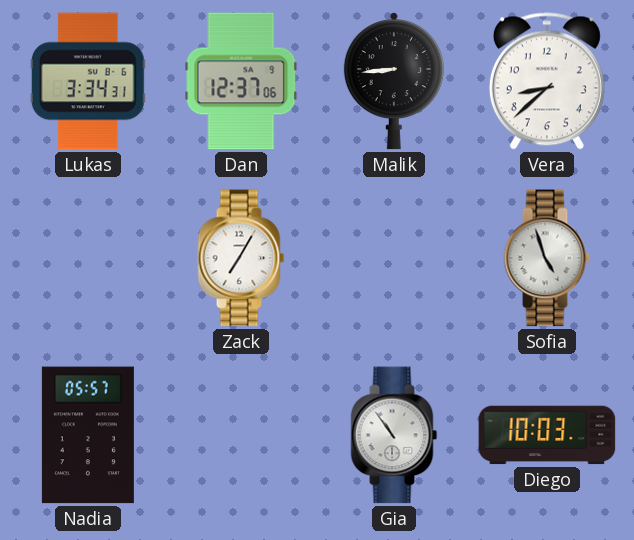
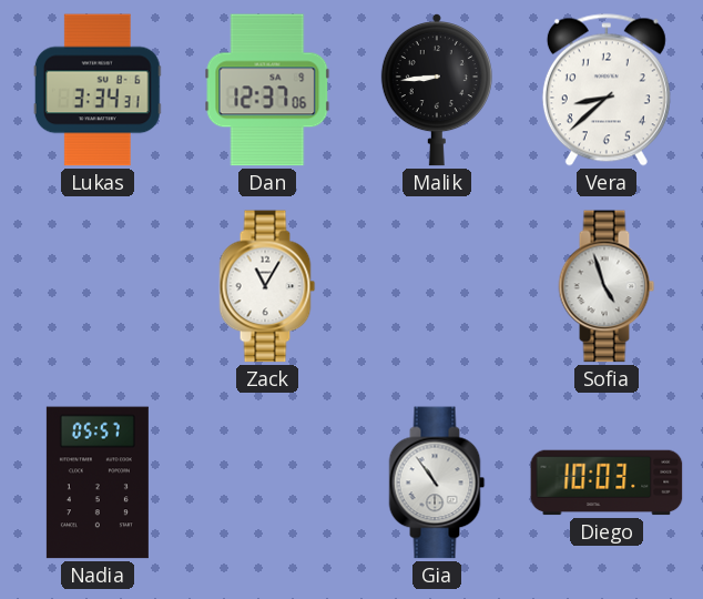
Zack: 7:05 -> 11:05
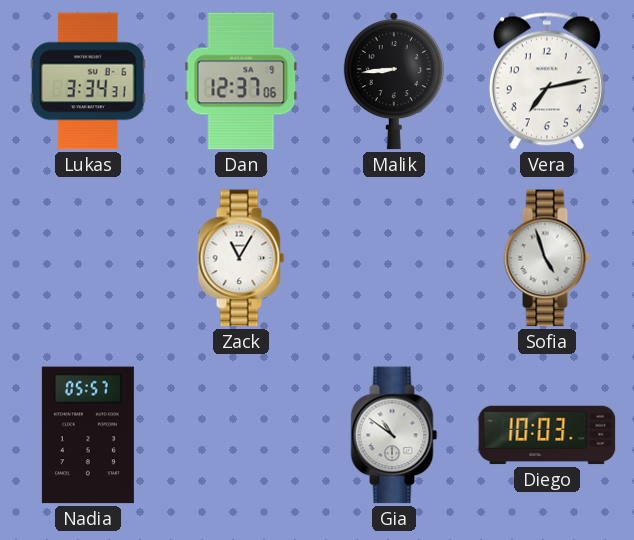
Vera: 8:38 -> 7:13
Gia: 10:54 -> 10:51
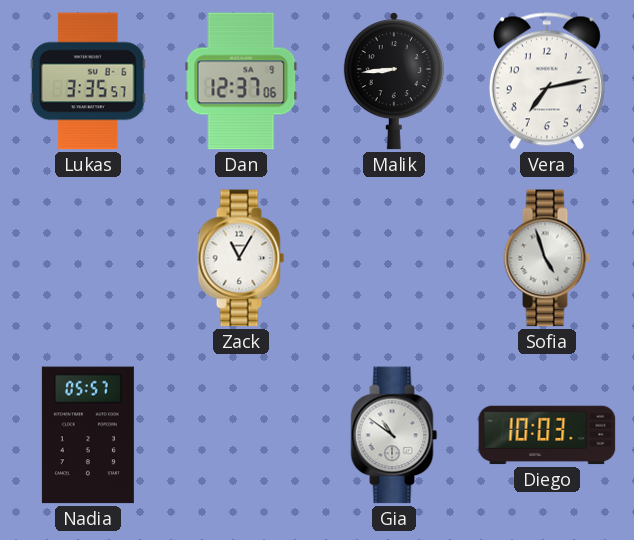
Lukas: 3:34 -> 3:35
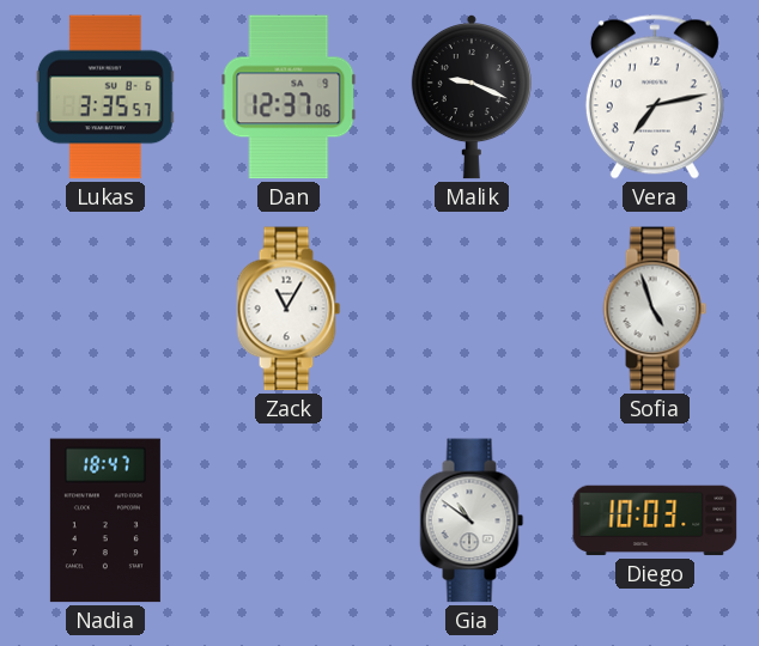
Malik: 8:44 -> 9:19
Nadia: 05:57 -> 18:47
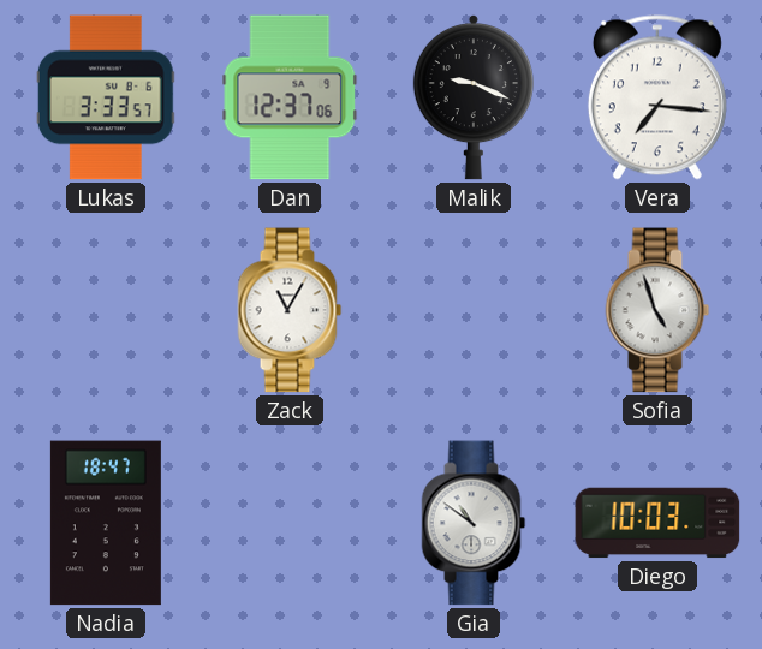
Lukas: 3:35 -> 3:33
Vera: 7:13 -> 7:16
